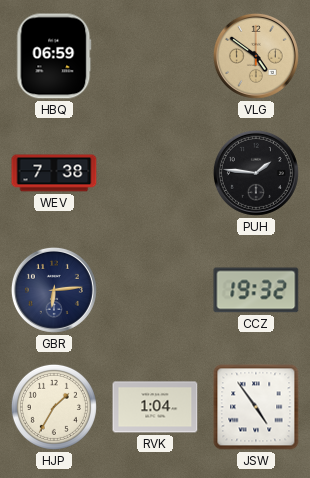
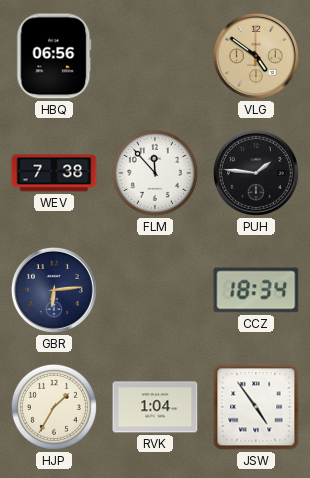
HBQ: 06:59 -> 06:56
FLM: none -> 11:53
CCZ: 19:32 -> 18:34
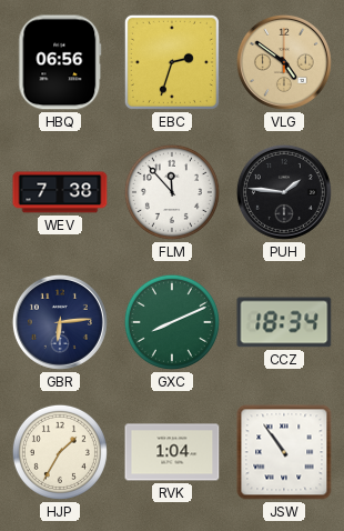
EBC: none -> 2:33
GXC: none -> 8:11
JSW: 4:54 -> 10:54
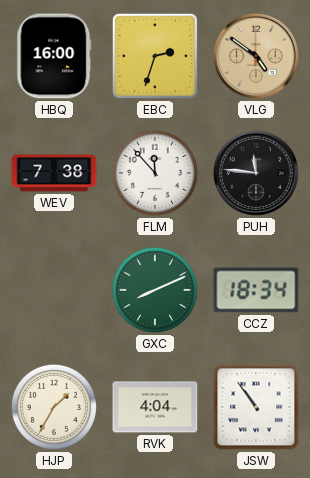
HBQ: 06:56 -> 16:00
PUH: 1:46 -> 11:46
GBR: 6:14 -> none
RVK: 1:04 -> 4:04
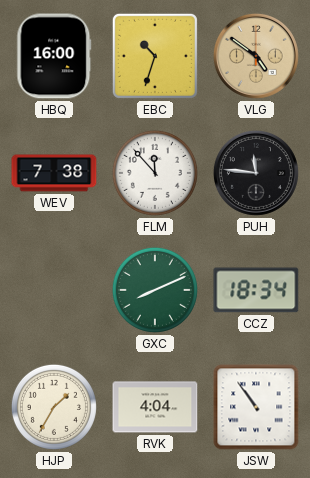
EBC: 2:33 -> 10:33
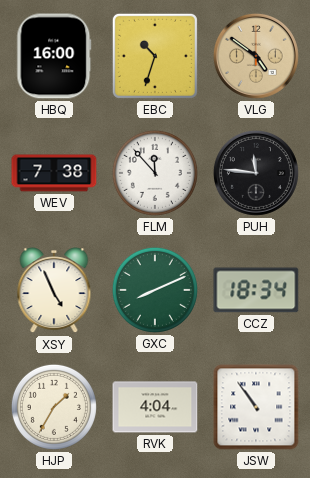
XSY: none -> 4:56
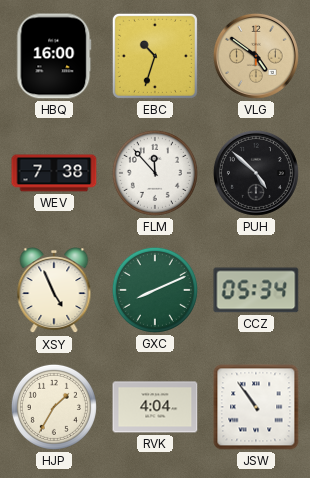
PUH: 11:46 -> 4:52
CCZ: 18:34 -> 05:34
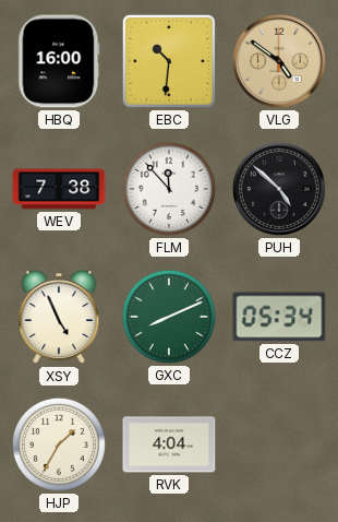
EBC: 10:33 -> 10:31
JSW: 10:54 -> none
